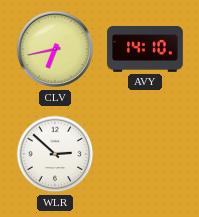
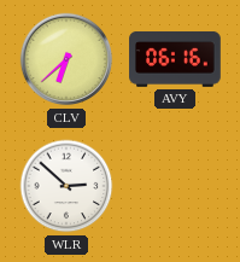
CLV: 6:43 -> 6:38
AVY: 14:10 -> 06:16
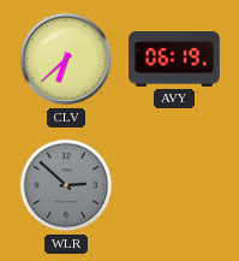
AVY: 06:16 -> 06:19
WLR dial: white -> grey
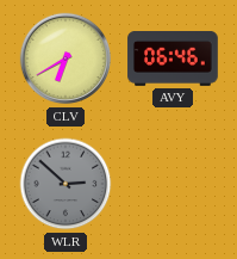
CLV: 6:38 -> 6:40
AVY: 06:19 -> 06:46
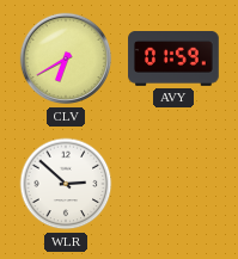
AVY: 06:46 -> 01:59
WLR dial: grey -> white
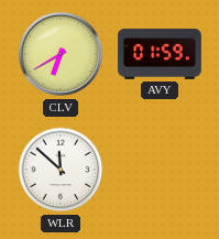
WLR: 2:52 -> 11:52
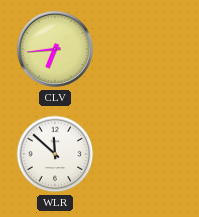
CLV: 6:40 -> 6:44
AVY: 01:59 -> none
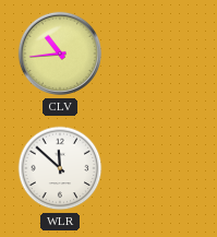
CLV: 6:44 -> 10:44
